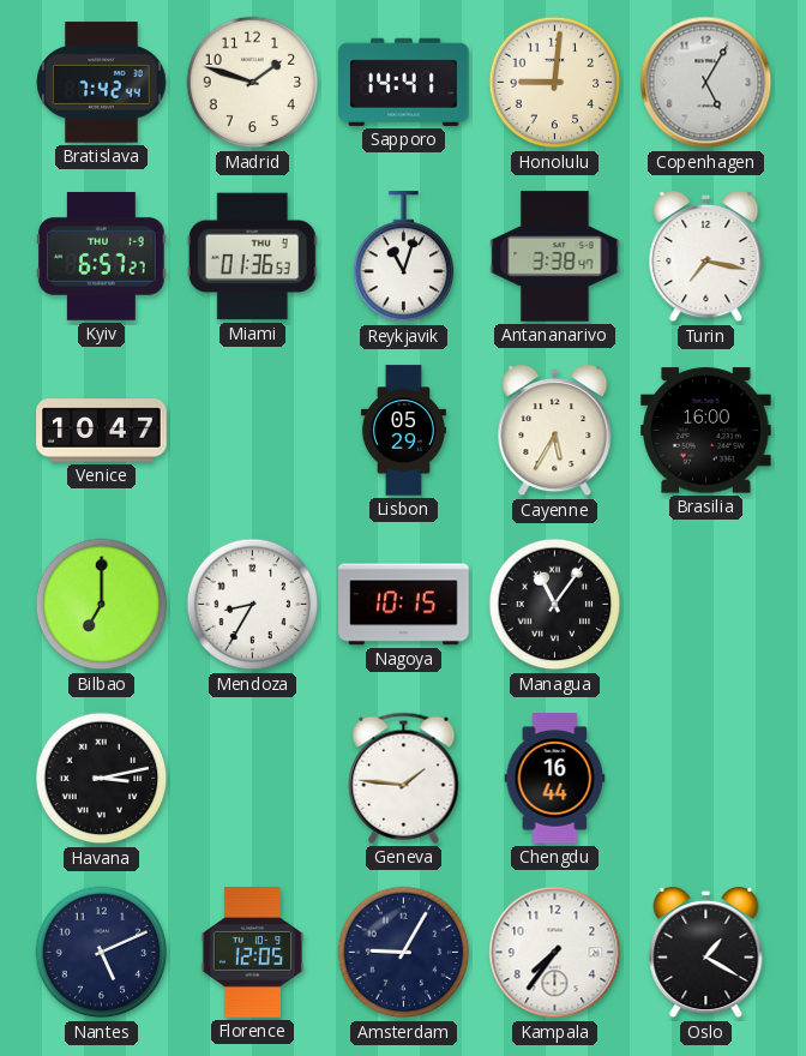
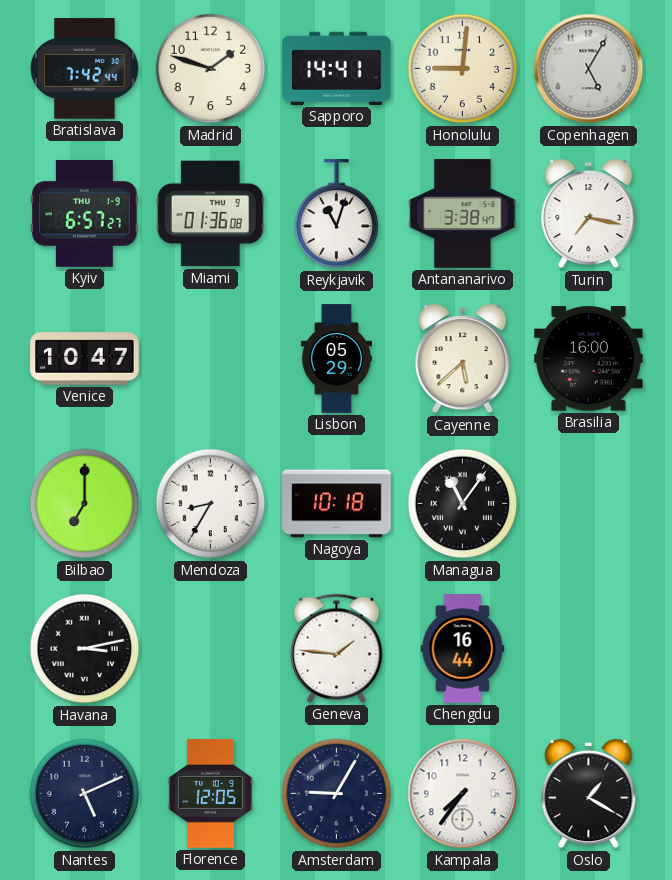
Miami: 01:36:53 -> 01:36:08
Cayenne: 5:35 -> 5:38
Nagoya: 10:15 -> 10:18
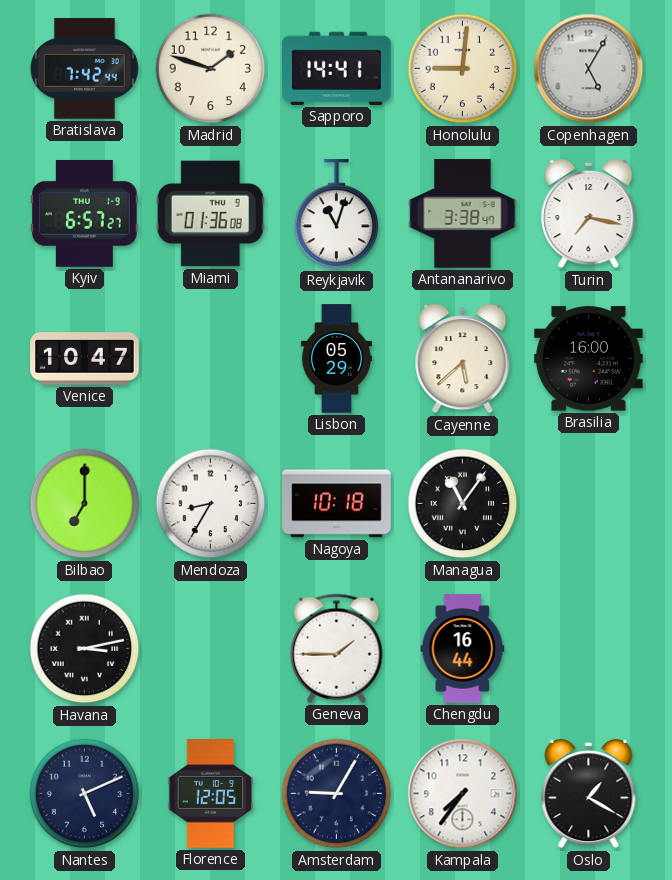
Geneva: 1:46 -> 1:45
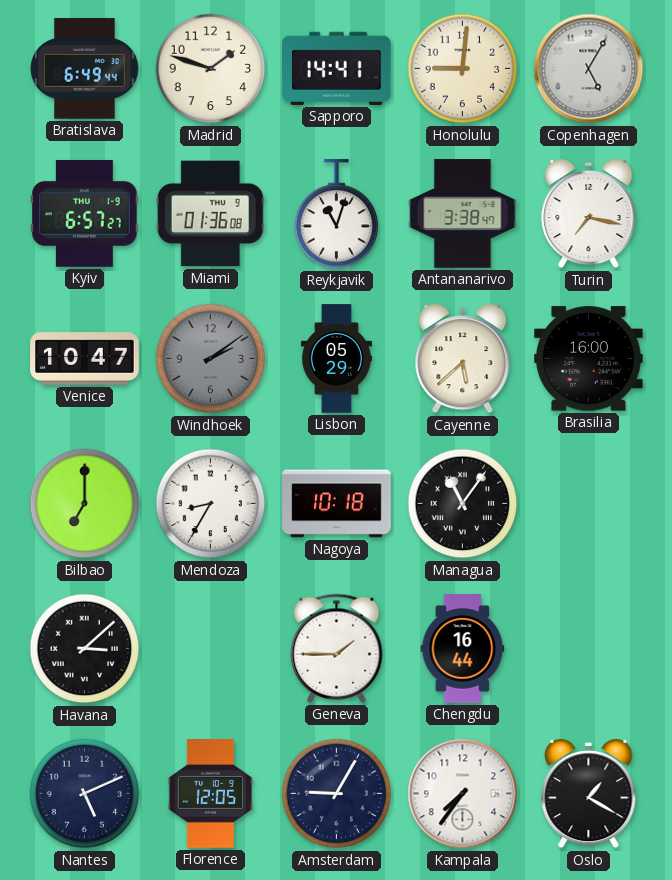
Bratislava: 7:42 -> 6:49
Windhoek: none -> 2:09
Havana: 3:13 -> 3:08
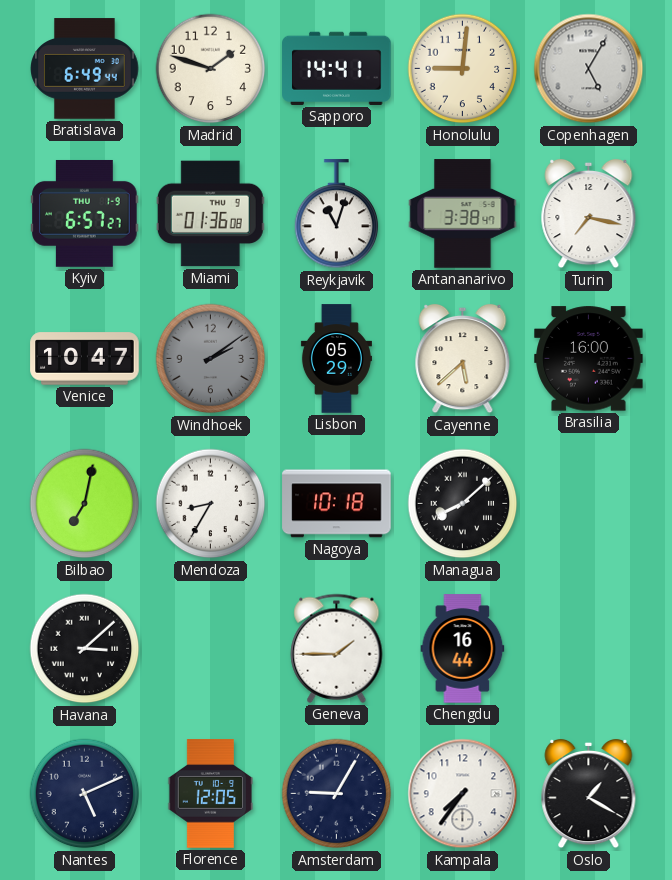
Bilbao: 7:00 -> 7:02
Managua: 11:06 -> 8:08
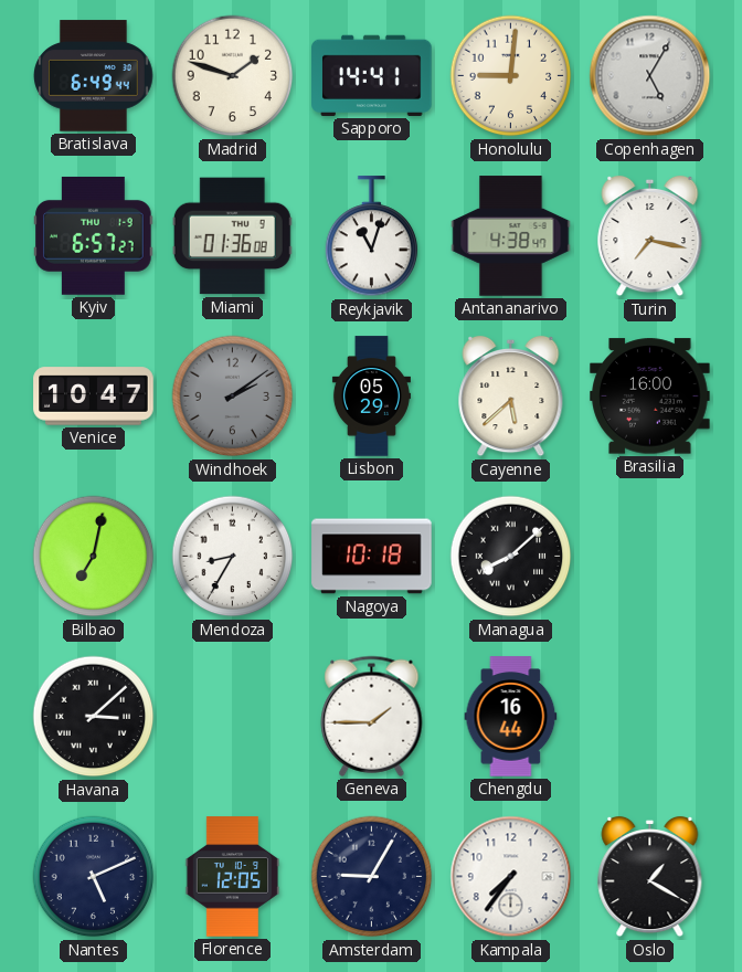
Antananarivo: 3:38 -> 4:38
